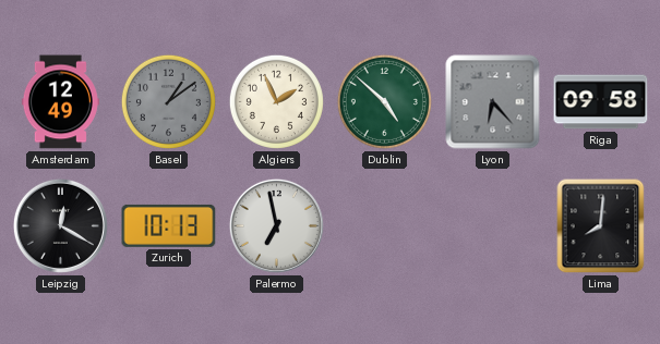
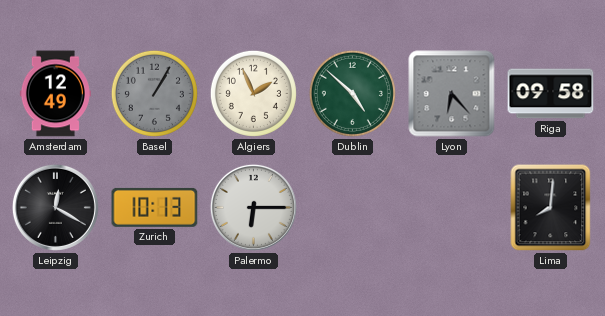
Basel: 1:09 -> 1:05
Palermo: 6:58 -> 6:15
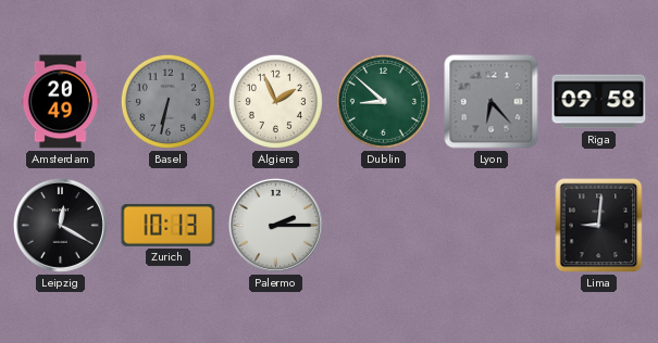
Amsterdam: 12:49 -> 20:49
Basel: 1:05 -> 6:32
Dublin: 4:52 -> 8:52
Palermo: 6:15 -> 2:15
Lima: 8:01 -> 9:01
